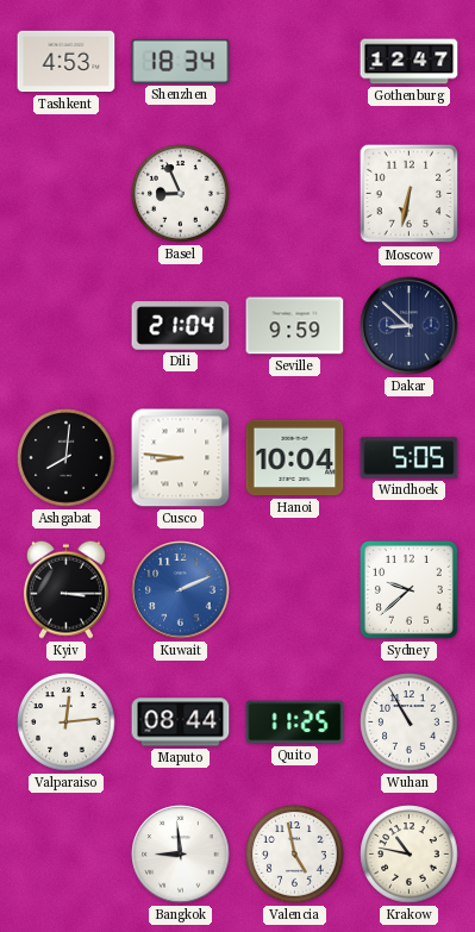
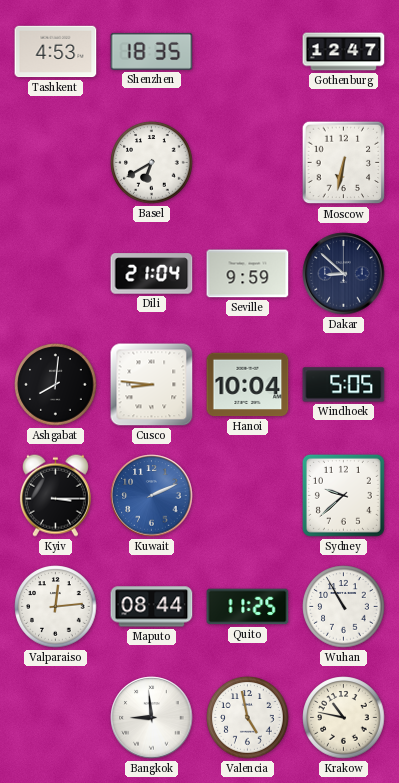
Shenzhen: 18:34 -> 18:35
Basel: 8:56 -> 6:40
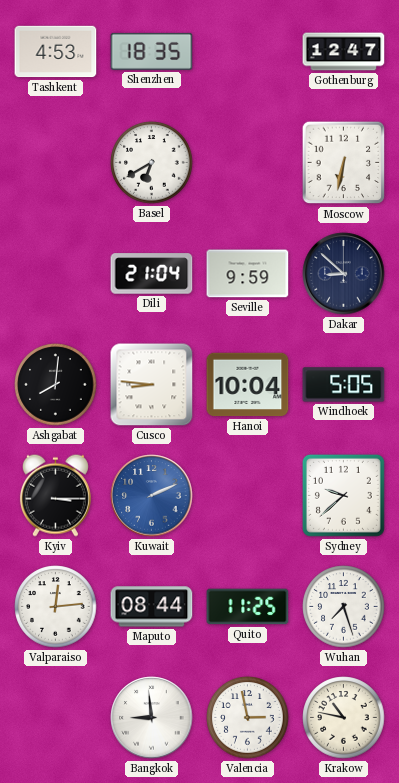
Wuhan: 10:55 -> 7:27
Valencia: 4:58 -> 2:58
